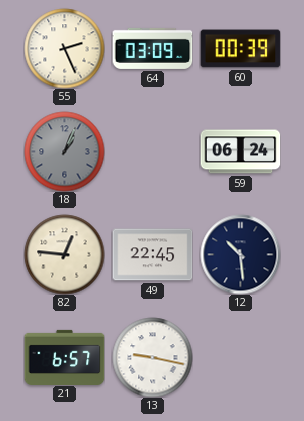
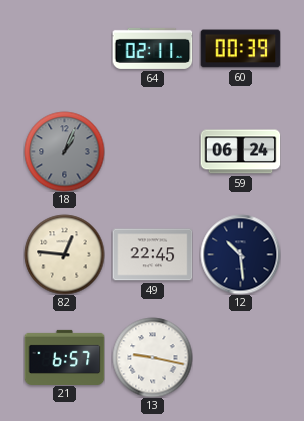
55: 2:26 -> none
64: 03:09 -> 02:11
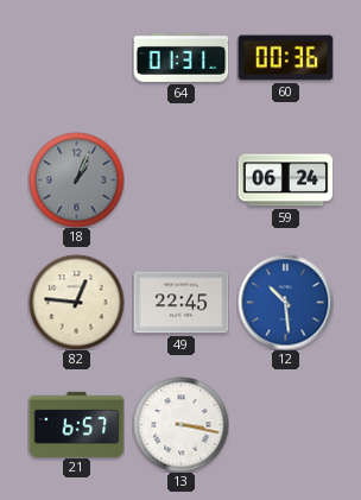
64: 02:11 -> 01:31
60: 00:39 -> 00:36
12 dial: navy -> blue
13: 9:17 -> 3:17
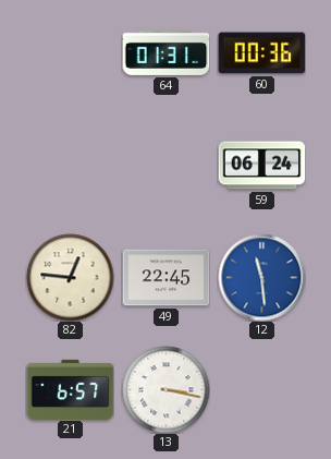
18: 1:04 -> none
12: 10:29 -> 11:29
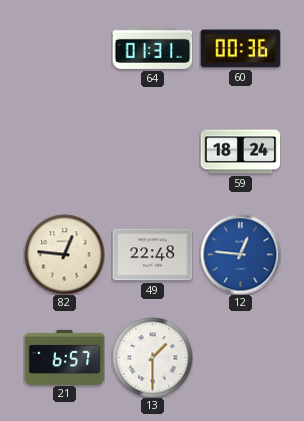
59: 06:24 -> 18:24
49: 22:45 -> 22:48
12: 11:29 -> 12:46
13: 3:17 -> 1:30
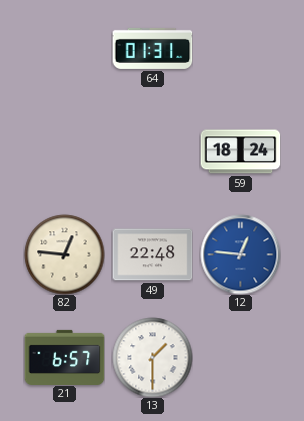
60: 00:36 -> none
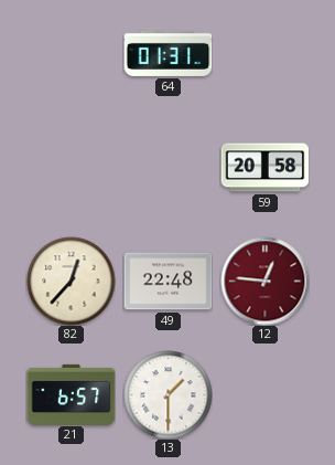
59: 18:24 -> 20:58
82: 12:46 -> 12:37
12 dial: blue -> burgundy
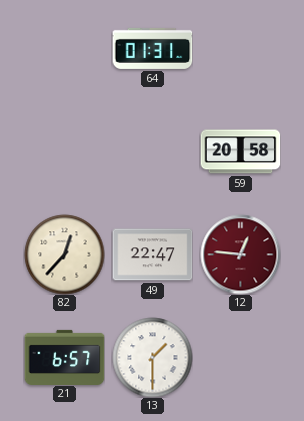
49: 22:48 -> 22:47
